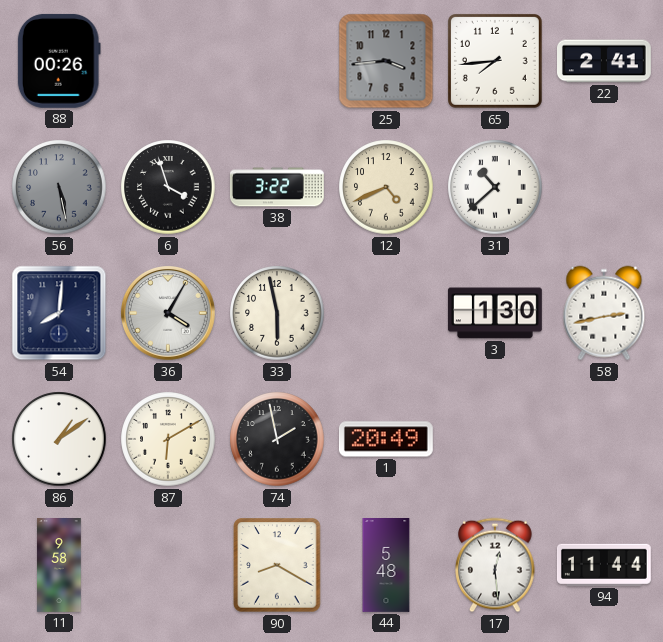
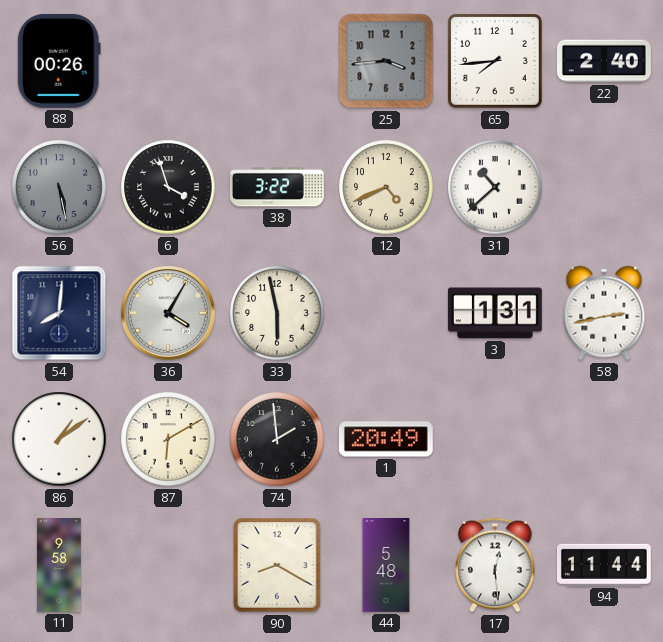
22: 2:41 -> 2:40
3: 1:30 -> 1:31
74: 1:58 -> 1:59
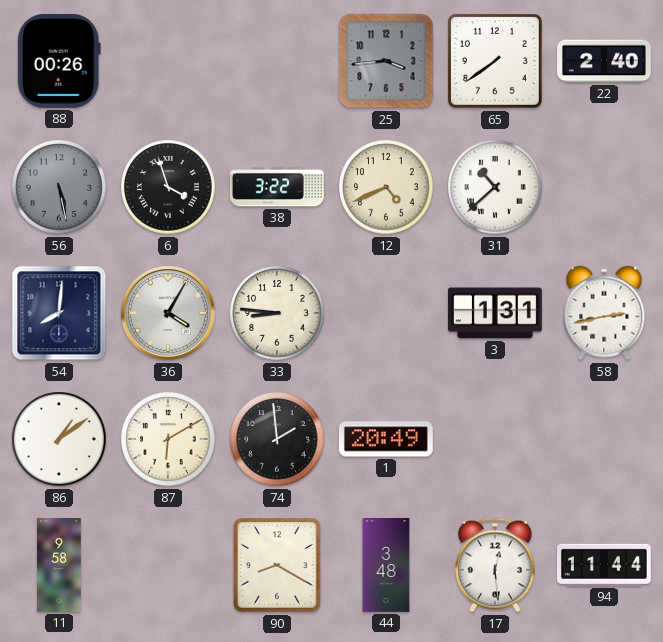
65: 7:44 -> 7:39
33: 5:58 -> 8:46
44: 5:48 -> 3:48
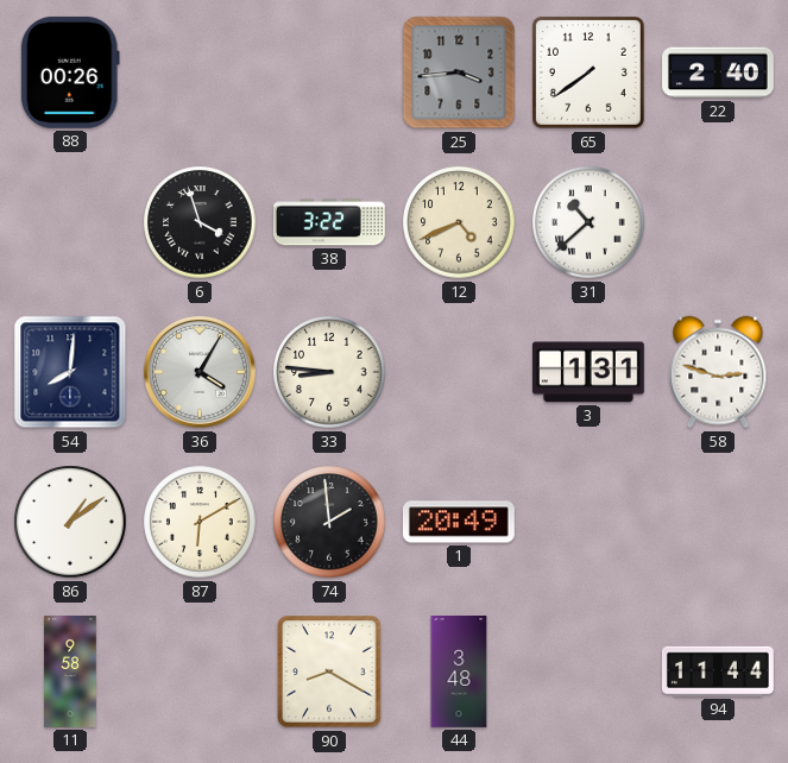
56: 5:28 -> none
58: 2:43 -> 2:48
17: 12:29 -> none
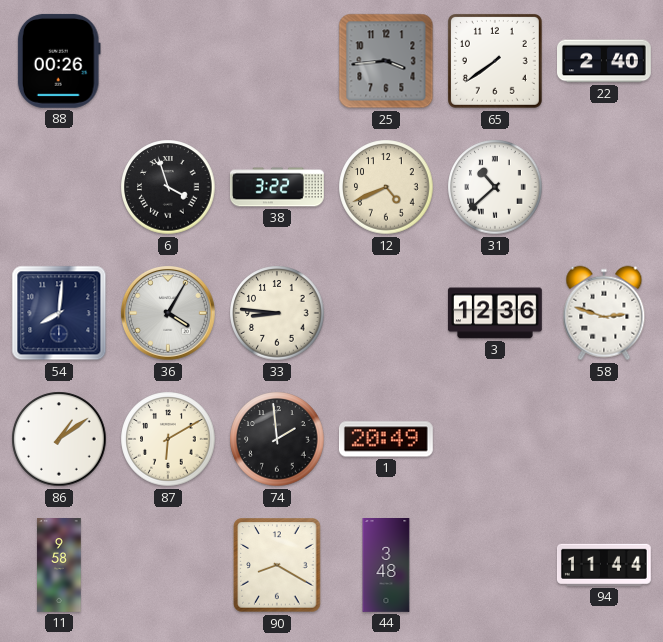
3: 1:31 -> 12:36
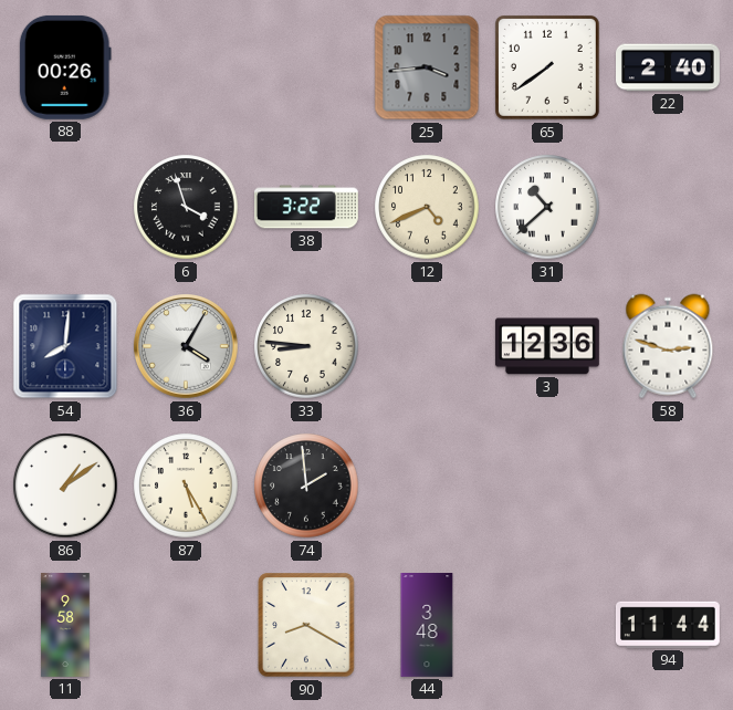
87: 6:10 -> 5:25
1: 20:49 -> none
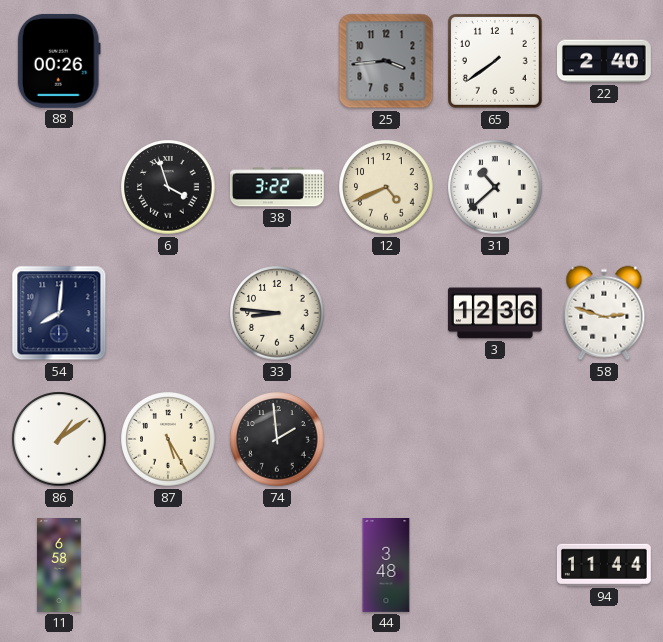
36: 4:05 -> none
11: 9:58 -> 6:58
90: 8:20 -> none
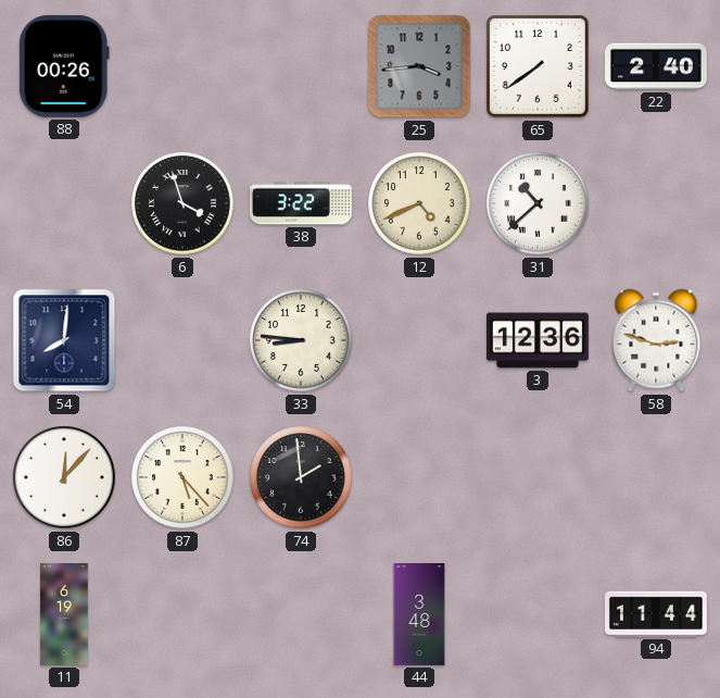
86: 1:09 -> 12:07
87: 5:25 -> 5:23
11: 6:58 -> 6:19
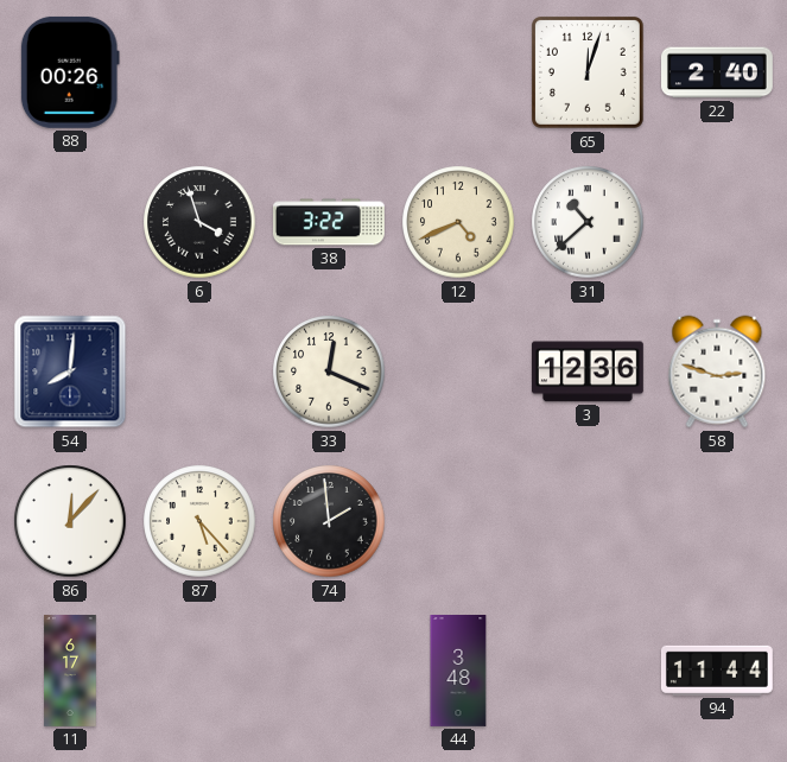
25: 3:44 -> none
65: 7:39 -> 12:03
33: 8:46 -> 12:19
11: 6:19 -> 6:17
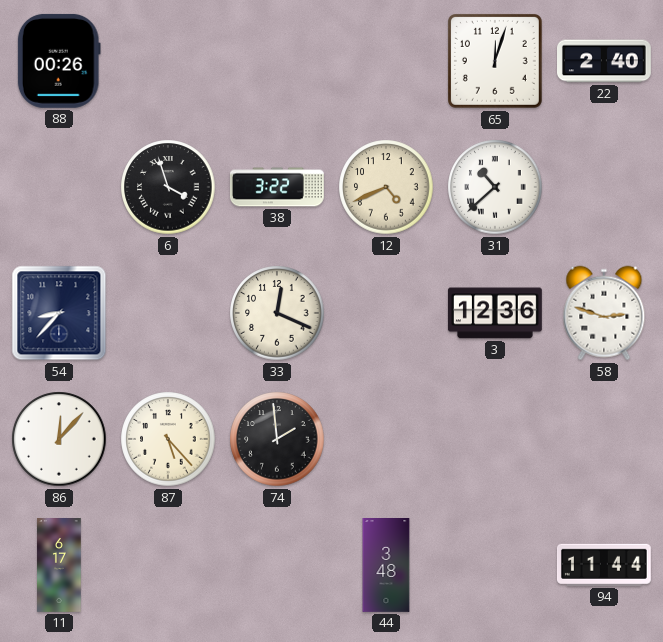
54: 8:01 -> 8:37
